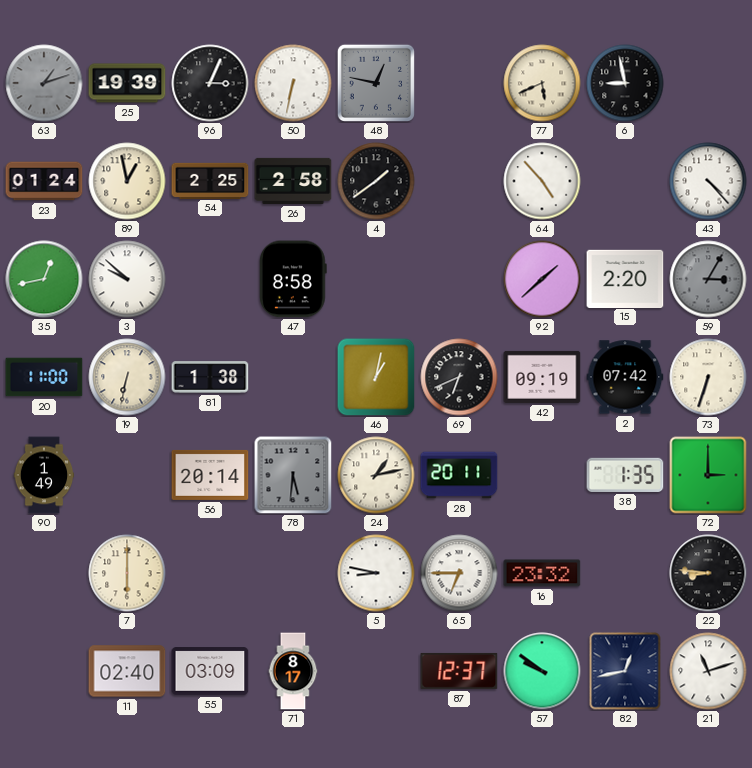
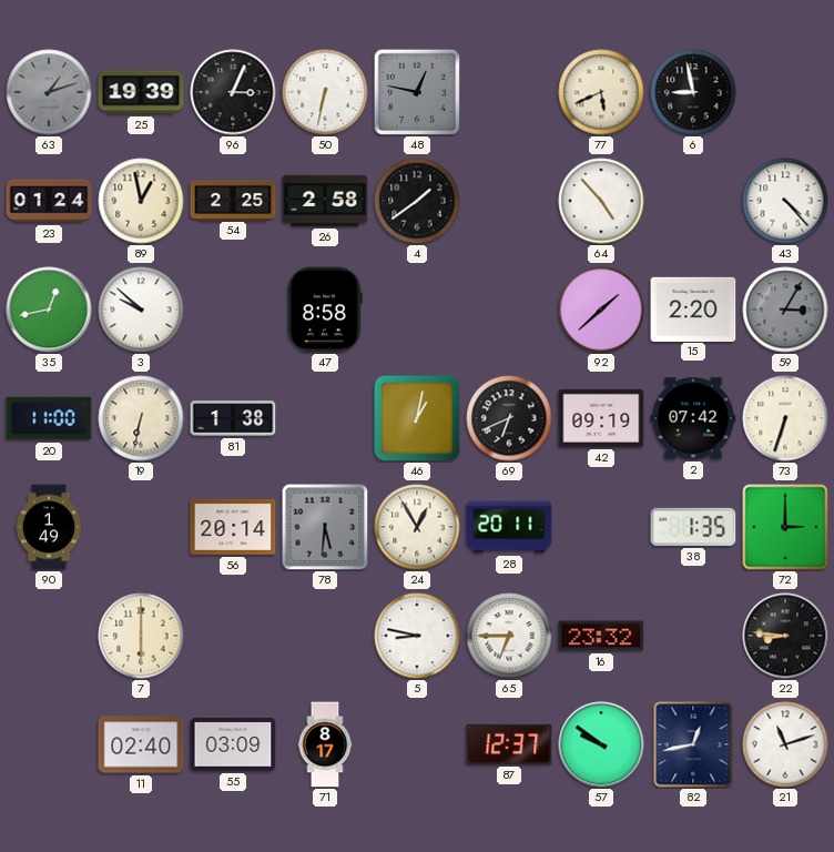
24: 1:13 -> 12:55
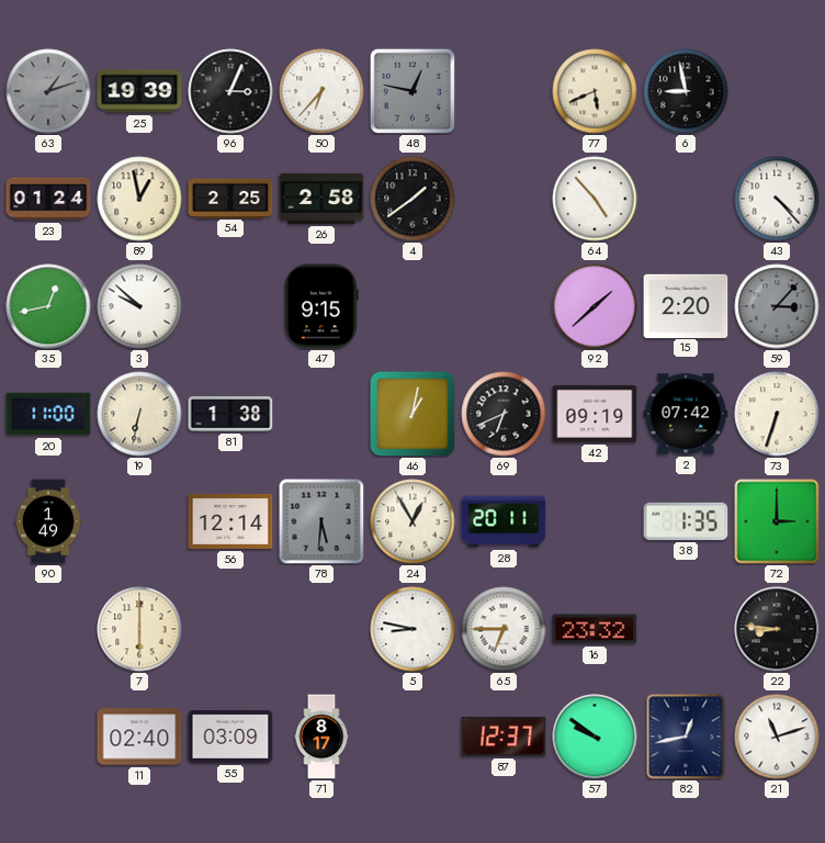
50: 6:32 -> 6:37
47: 8:58 -> 9:15
59: 3:05 -> 3:07
56: 20:14 -> 12:14
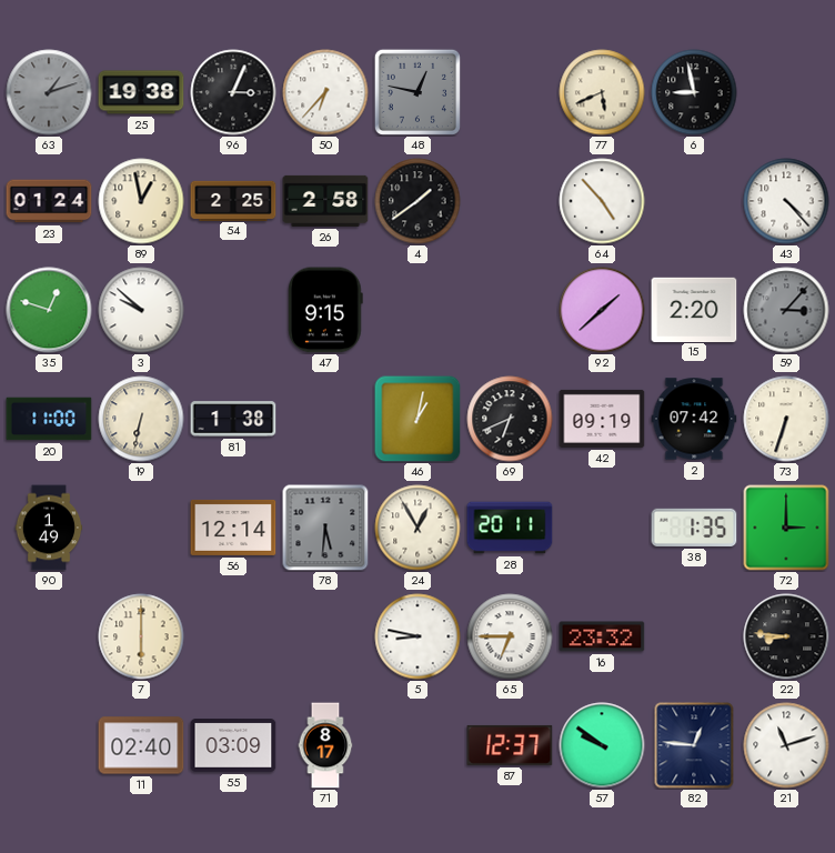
25: 19:39 -> 19:38
35: 12:43 -> 12:48
82: 12:43 -> 12:46
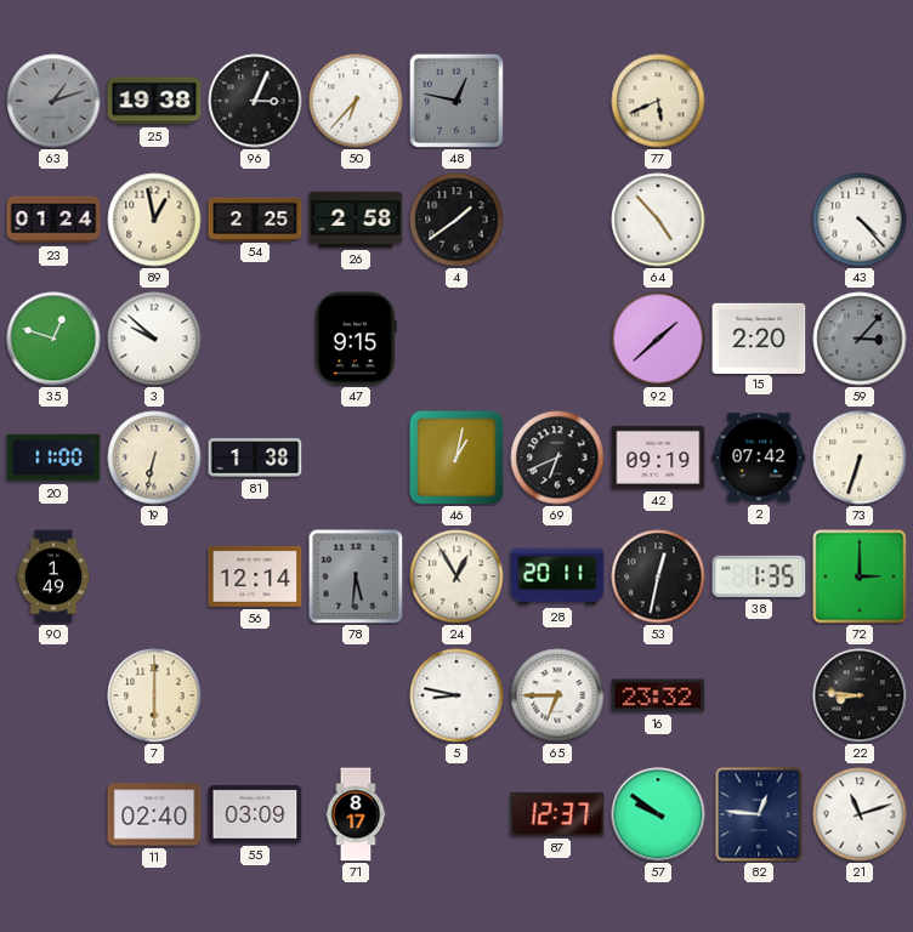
6: 8:58 -> none
53: none -> 12:32
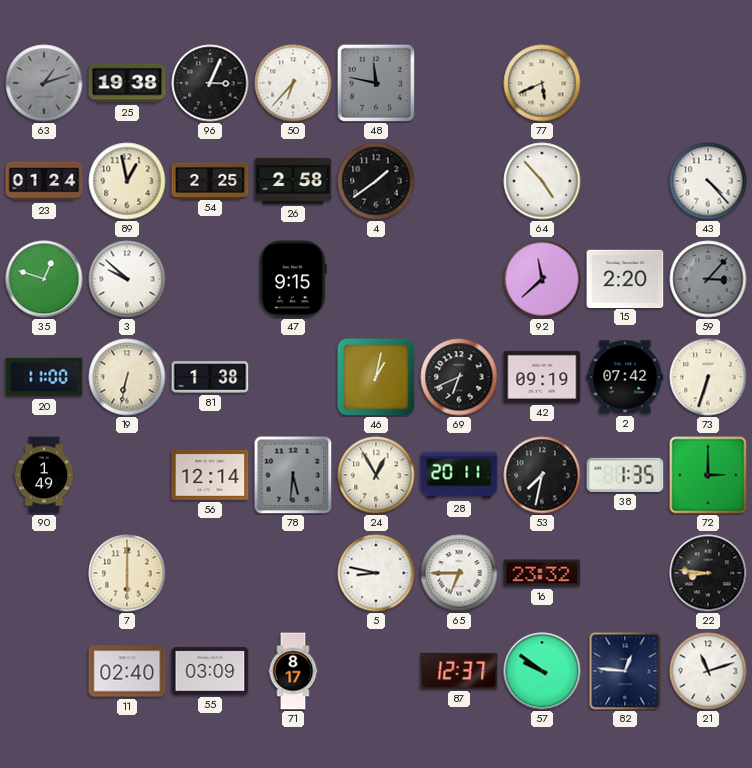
48: 12:47 -> 11:47
92: 1:38 -> 11:38
53: 12:32 -> 7:32
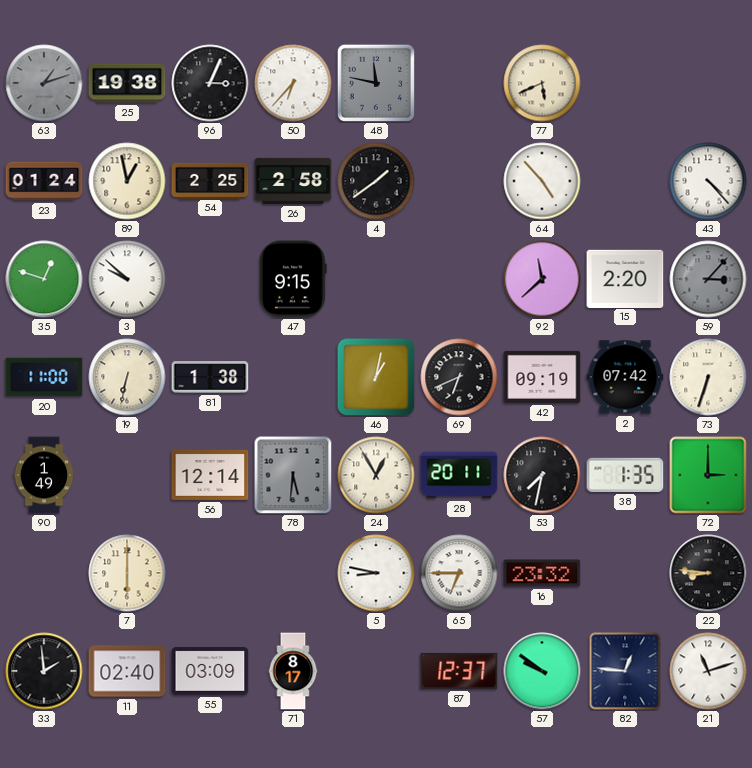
33: none -> 1:59
